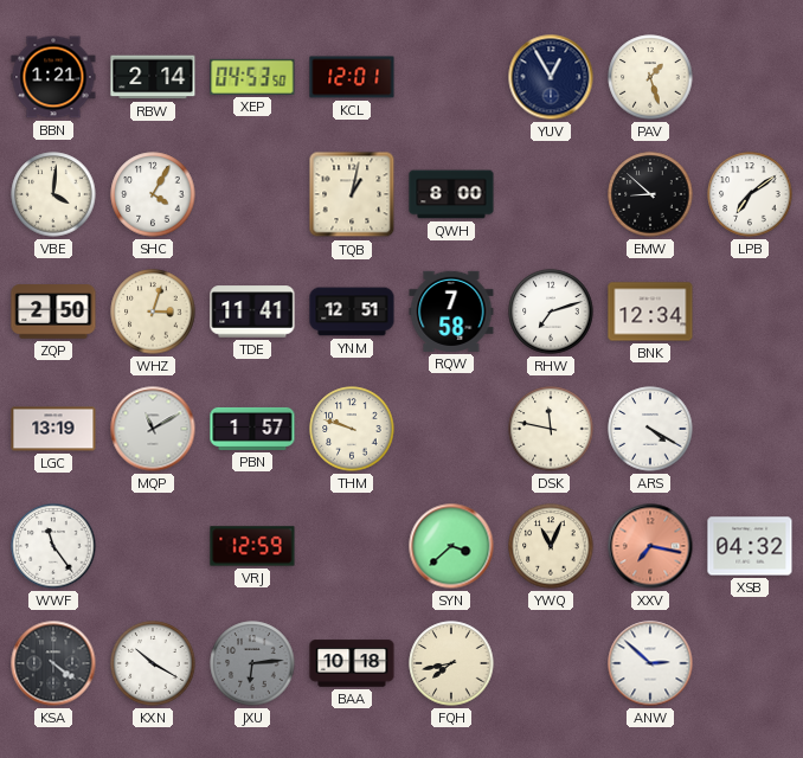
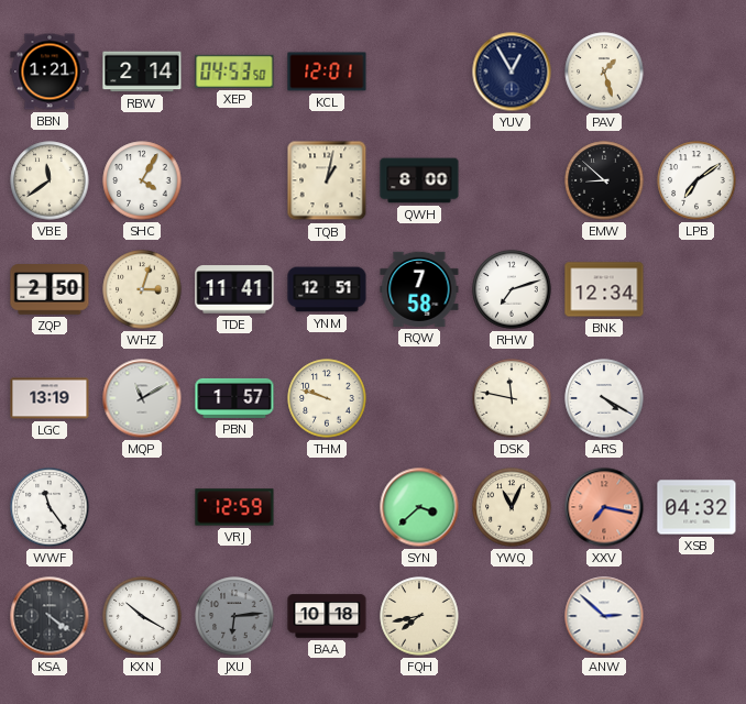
VBE: 4:01 -> 11:39
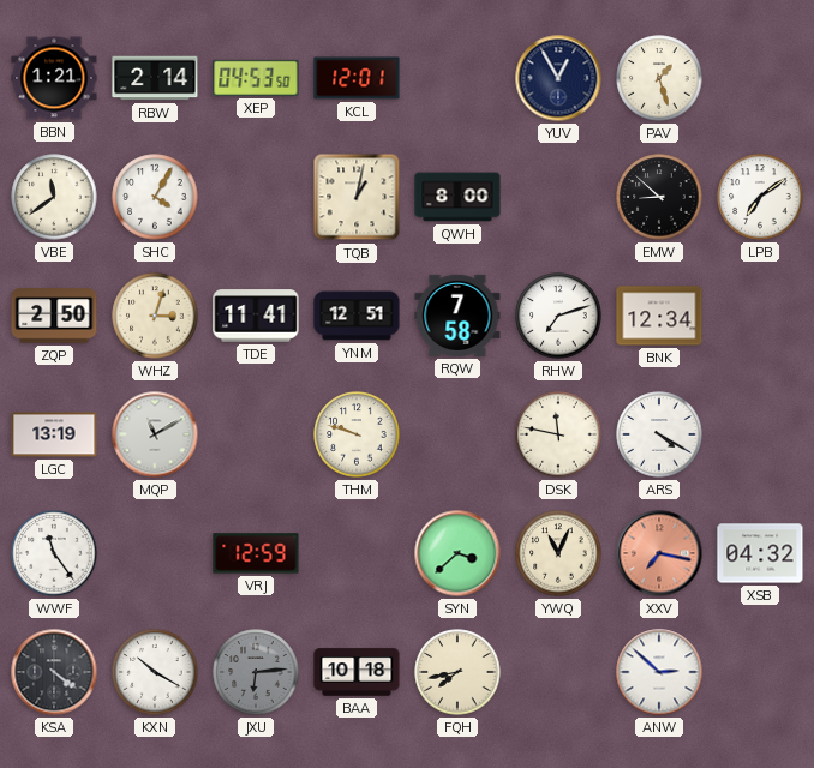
PBN: 1:57 -> none
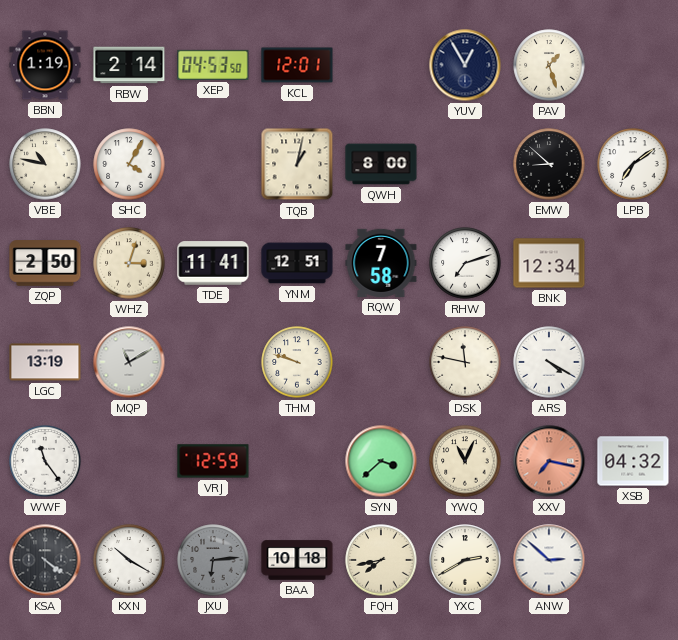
BBN: 1:21 -> 1:19
VBE: 11:39 -> 10:47
YXC: none -> 2:40
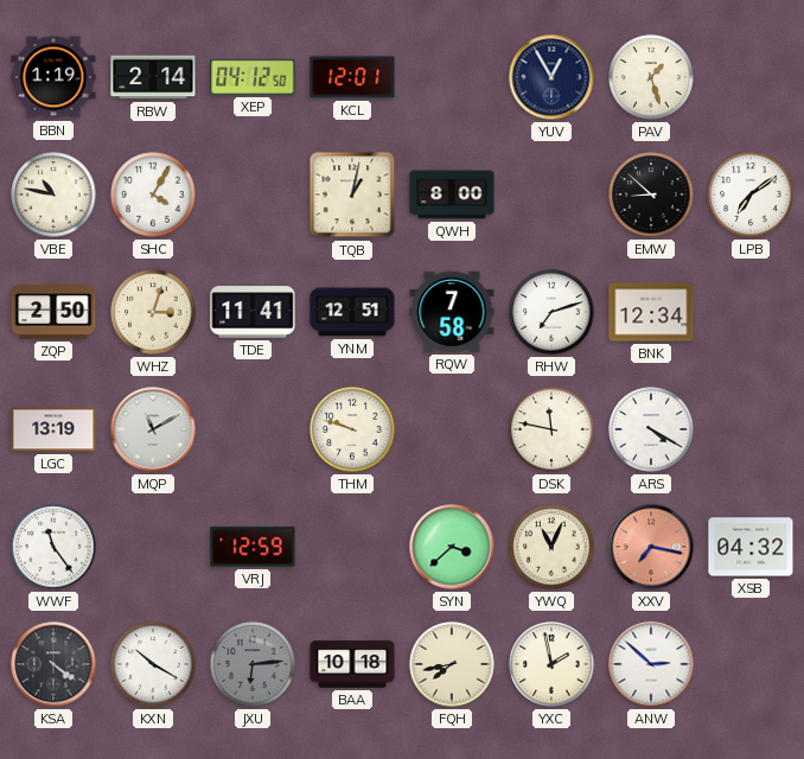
XEP: 04:53 -> 04:12
YXC: 2:40 -> 1:58
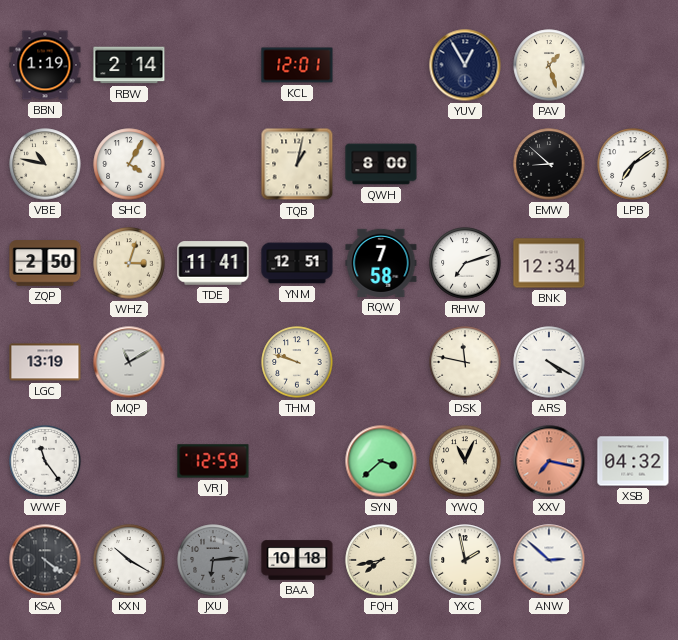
XEP: 04:12 -> none
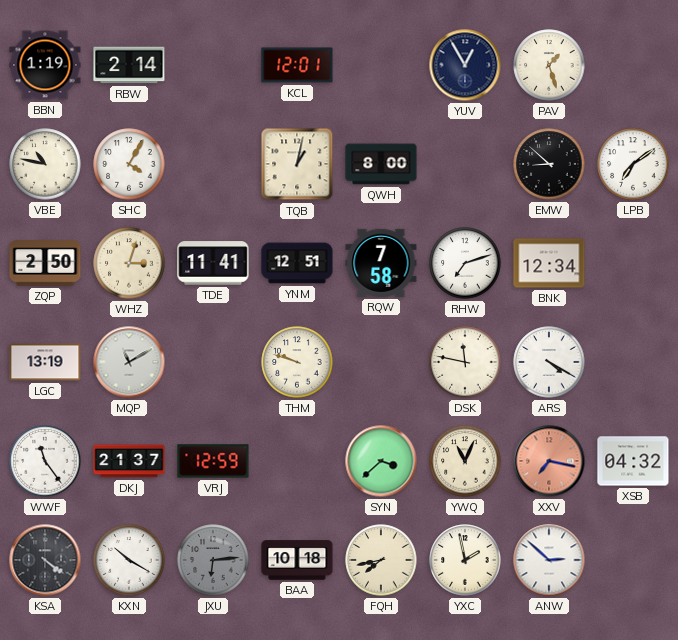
DKJ: none -> 21:37
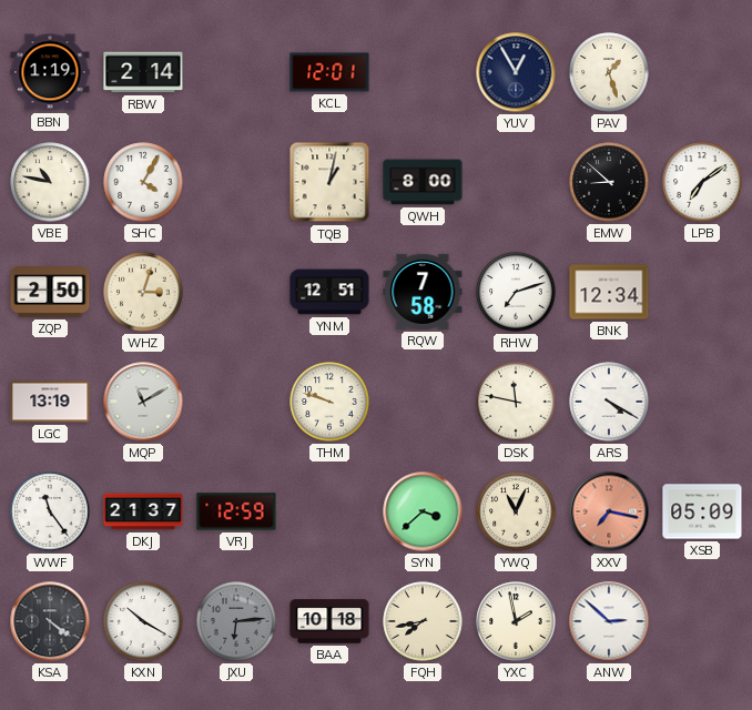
TDE: 11:41 -> none
XSB: 04:32 -> 05:09
